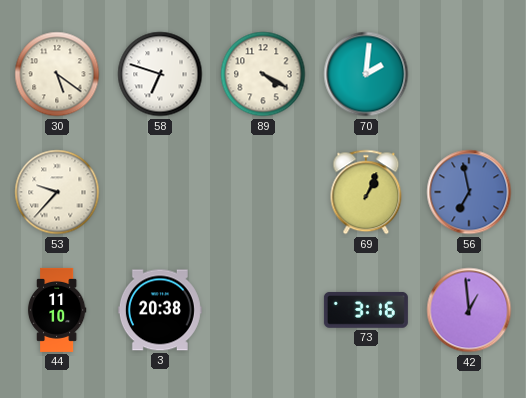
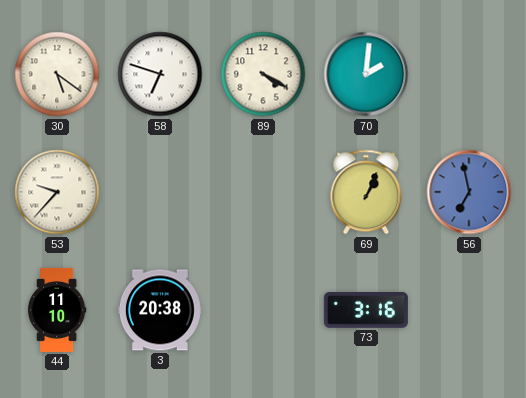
42: 12:59 -> none
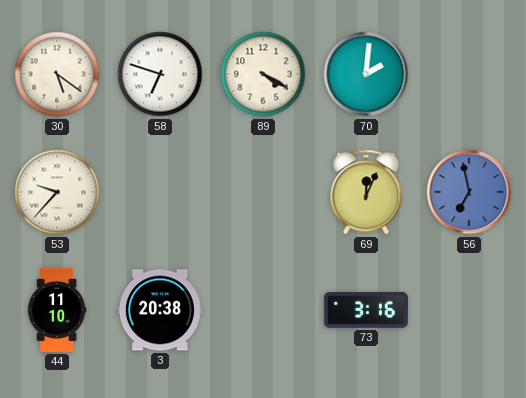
69: 1:04 -> 12:04
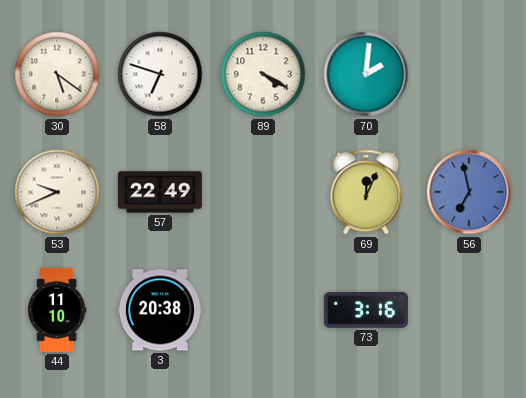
53: 9:37 -> 9:41
57: none -> 22:49
